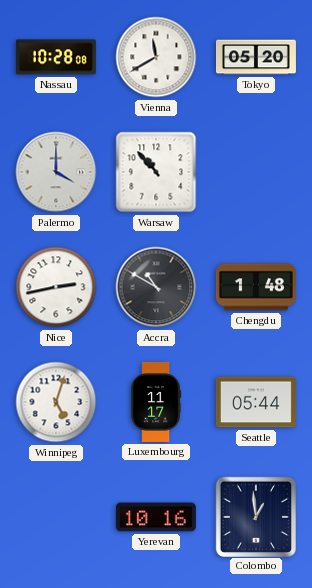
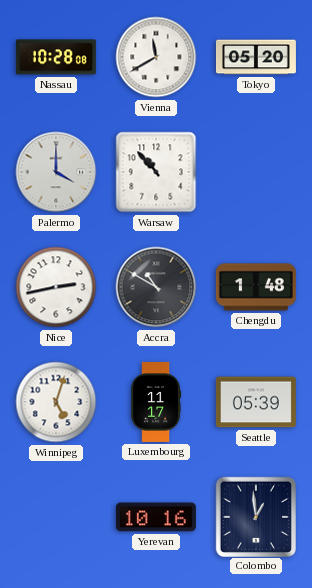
Seattle: 05:44 -> 05:39
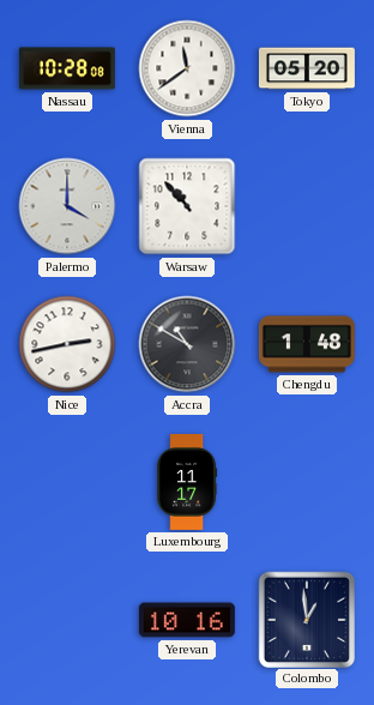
Vienna: 11:40 -> 11:39
Winnipeg: 5:03 -> none
Seattle: 05:39 -> none
